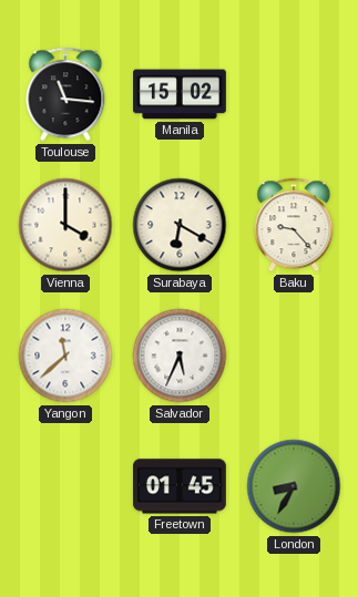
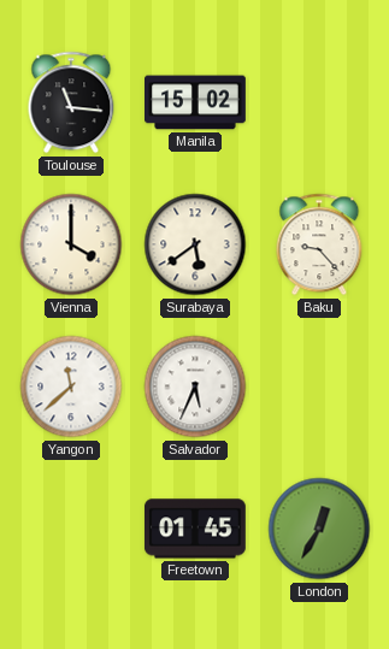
Surabaya: 6:20 -> 5:39
London: 8:35 -> 12:35
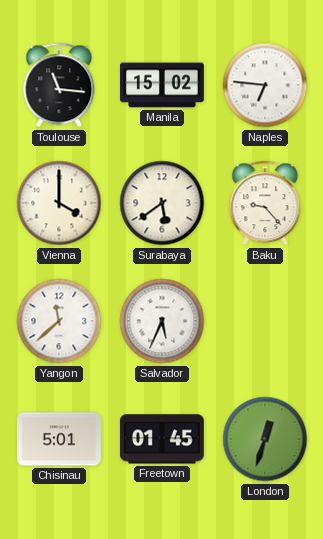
Naples: none -> 6:46
Chisinau: none -> 5:01
London: 12:35 -> 12:33
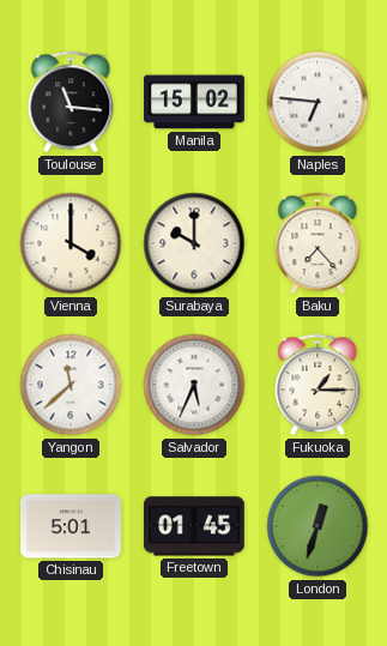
Surabaya: 5:39 -> 10:00
Baku: 9:23 -> 7:23
Fukuoka: none -> 1:15
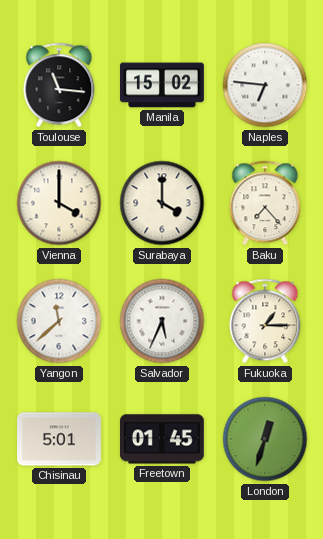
Surabaya: 10:00 -> 4:00
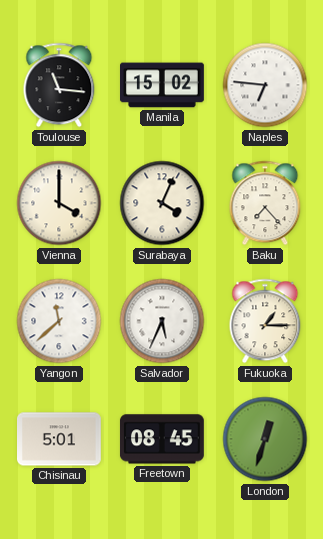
Surabaya: 4:00 -> 4:04
Freetown: 01:45 -> 08:45
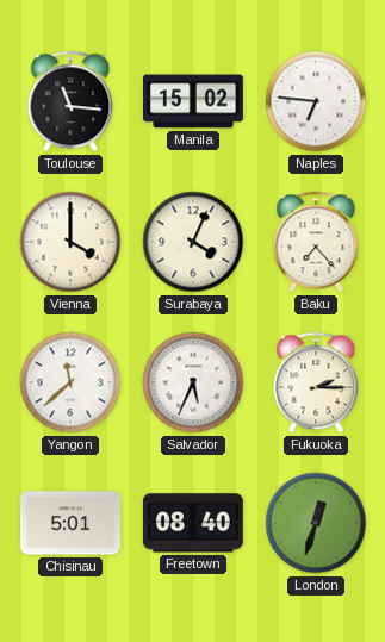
Fukuoka: 1:15 -> 2:15
Freetown: 08:45 -> 08:40
